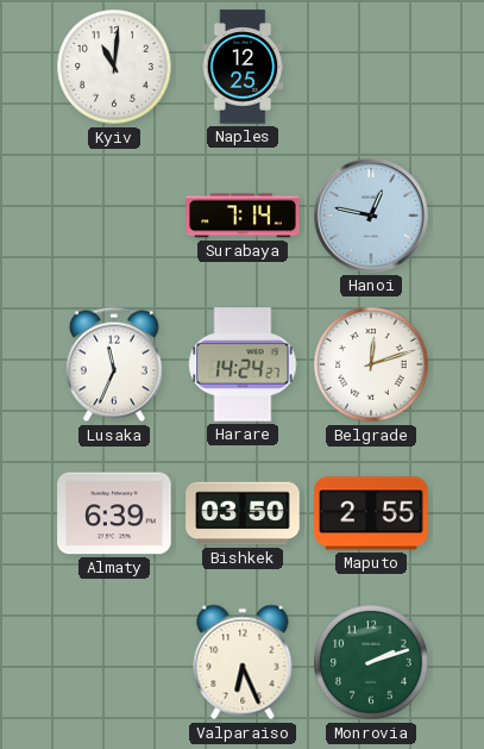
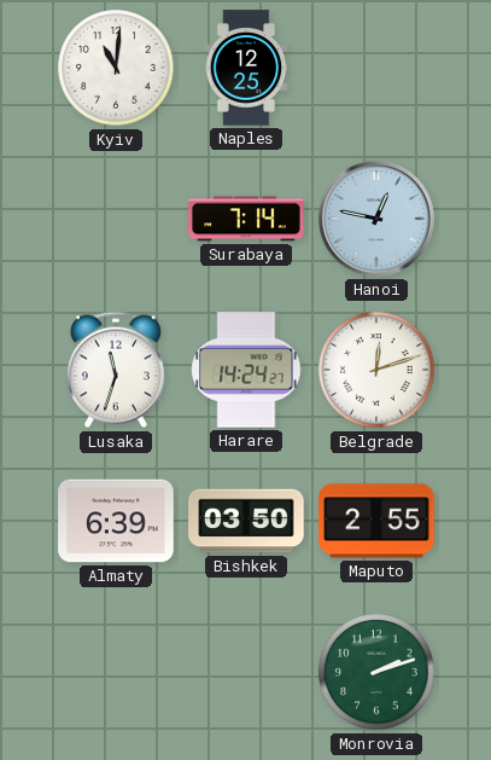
Lusaka: 11:34 -> 11:33
Valparaiso: 6:26 -> none
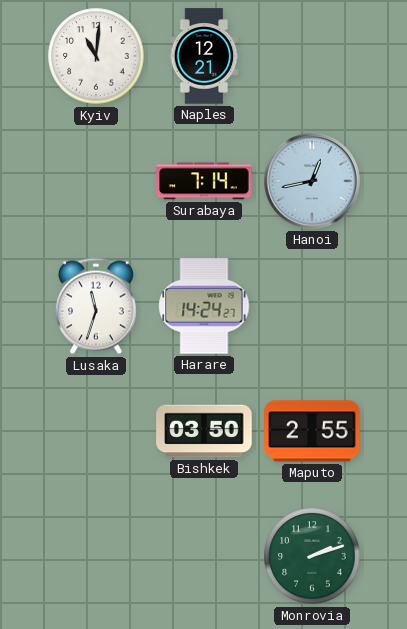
Naples: 12:25 -> 12:21
Hanoi: 12:47 -> 12:43
Belgrade: 12:12 -> none
Almaty: 6:39 -> none
